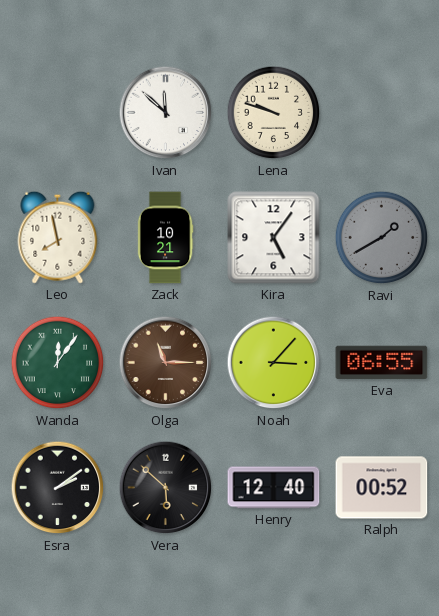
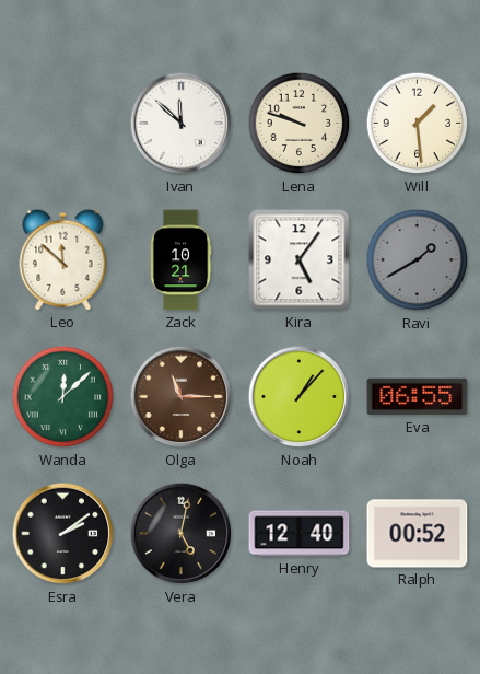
Will: none -> 1:29
Leo: 7:58 -> 11:52
Wanda: 12:06 -> 12:08
Noah: 3:07 -> 1:07
Vera: 5:52 -> 5:02
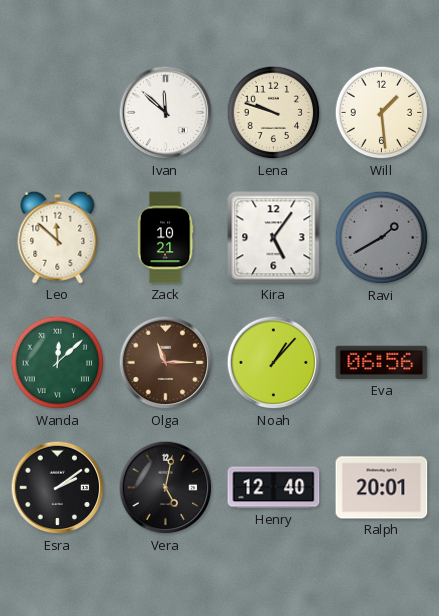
Eva: 06:55 -> 06:56
Ralph: 00:52 -> 20:01
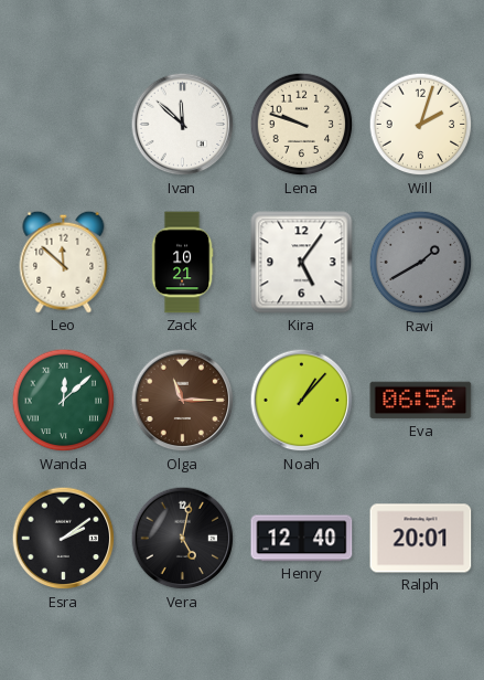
Will: 1:29 -> 2:03
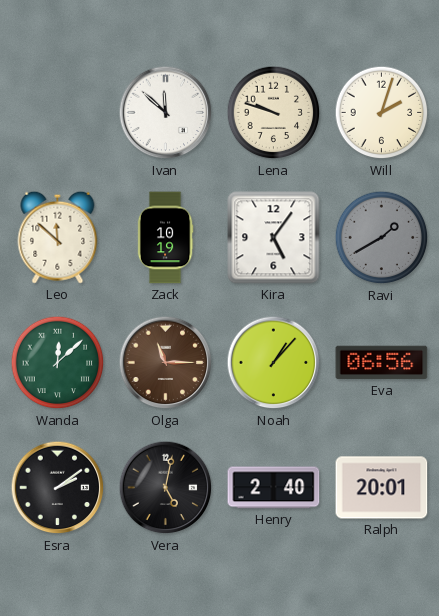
Zack: 10:21 -> 10:19
Henry: 12:40 -> 2:40
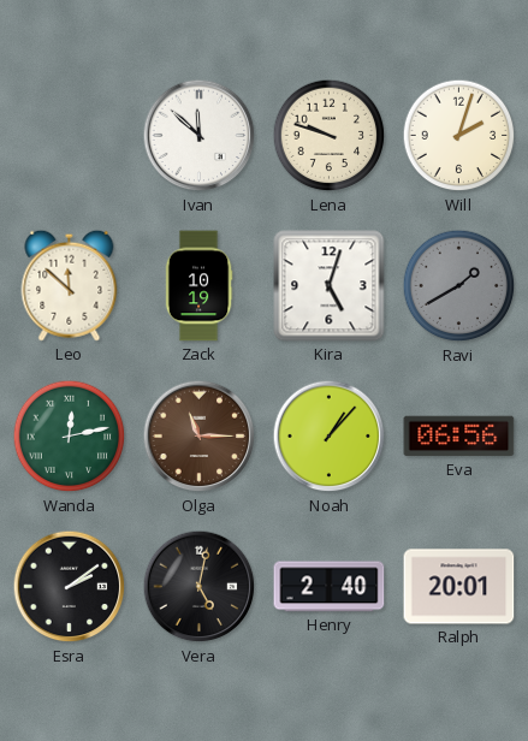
Kira: 5:06 -> 5:03
Wanda: 12:08 -> 12:13
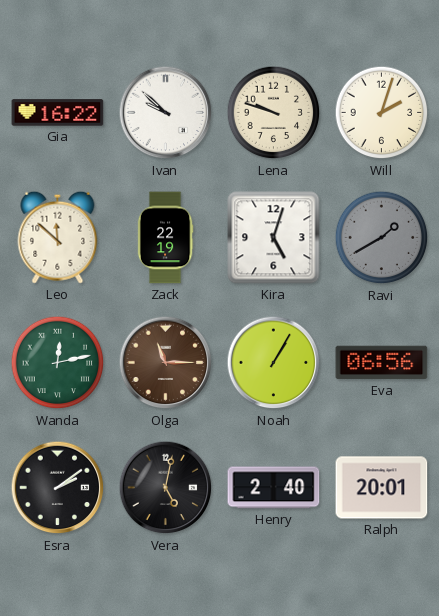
Gia: none -> 16:22
Ivan: 11:52 -> 9:52
Zack: 10:19 -> 22:19
Noah: 1:07 -> 1:05
